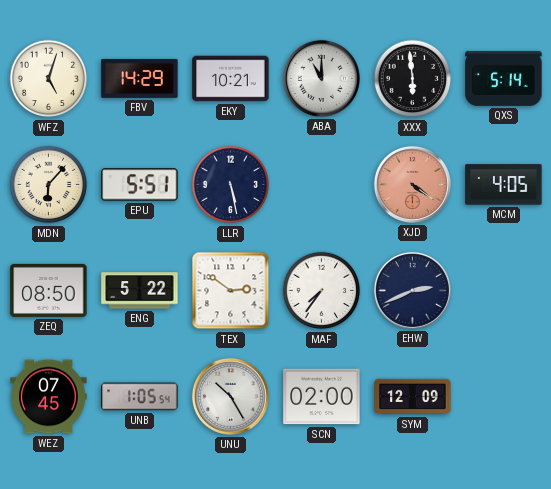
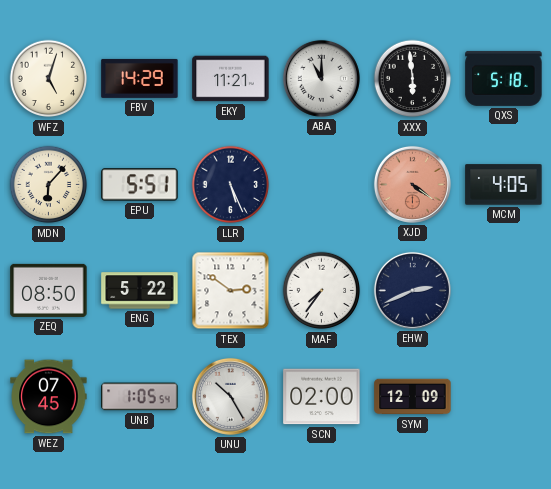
EKY: 10:21 -> 11:21
QXS: 5:14 -> 5:18
LLR: 5:28 -> 5:26
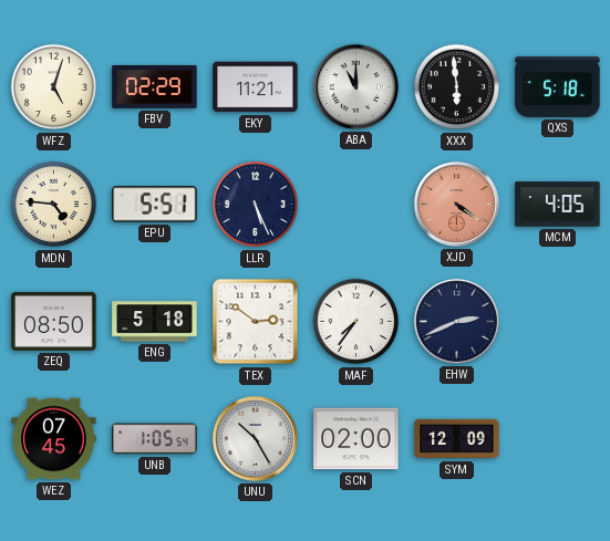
FBV: 14:29 -> 02:29
MDN: 6:07 -> 4:46
ENG: 5:22 -> 5:18
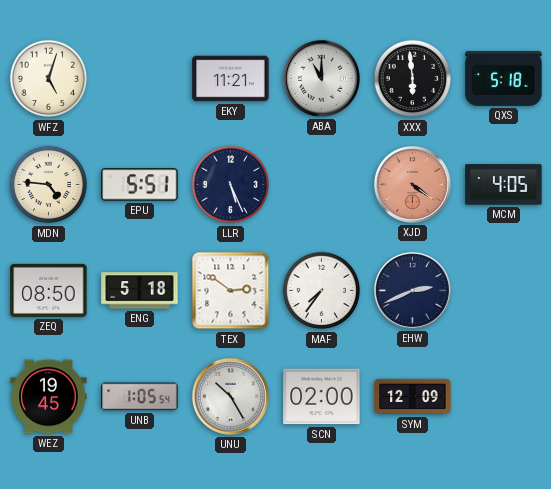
FBV: 02:29 -> none
WEZ: 07:45 -> 19:45
